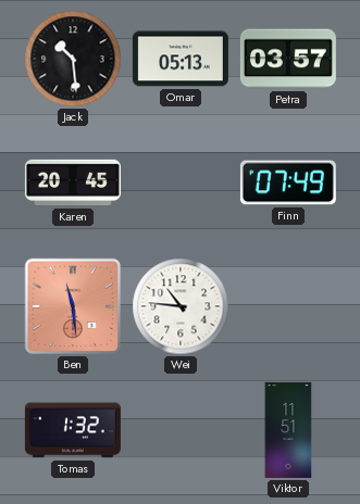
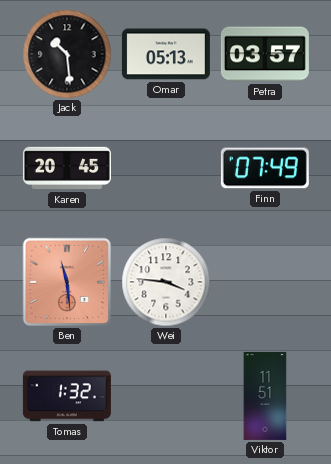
Wei: 10:46 -> 3:46
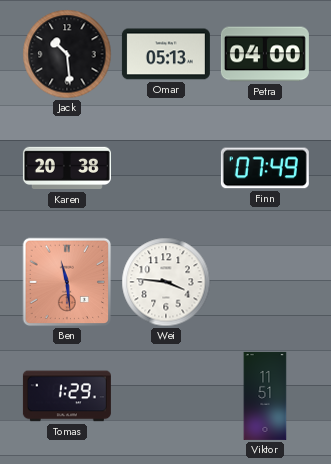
Petra: 03:57 -> 04:00
Karen: 20:45 -> 20:38
Tomas: 1:32 -> 1:29
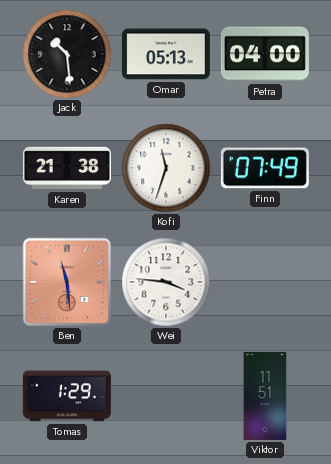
Karen: 20:38 -> 21:38
Kofi: none -> 11:33
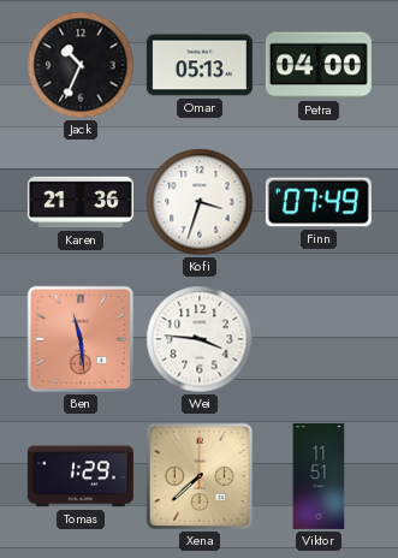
Jack: 10:29 -> 10:34
Karen: 21:38 -> 21:36
Kofi: 11:33 -> 3:33
Xena: none -> 7:38
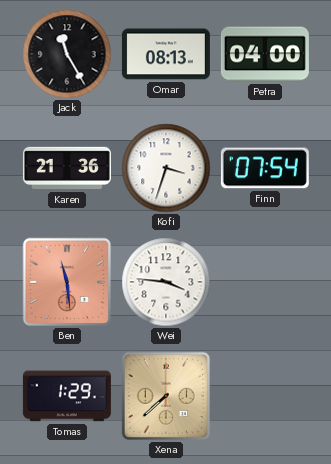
Jack: 10:34 -> 11:25
Omar: 05:13 -> 08:13
Finn: 07:49 -> 07:54
Viktor: 11:51 -> none
